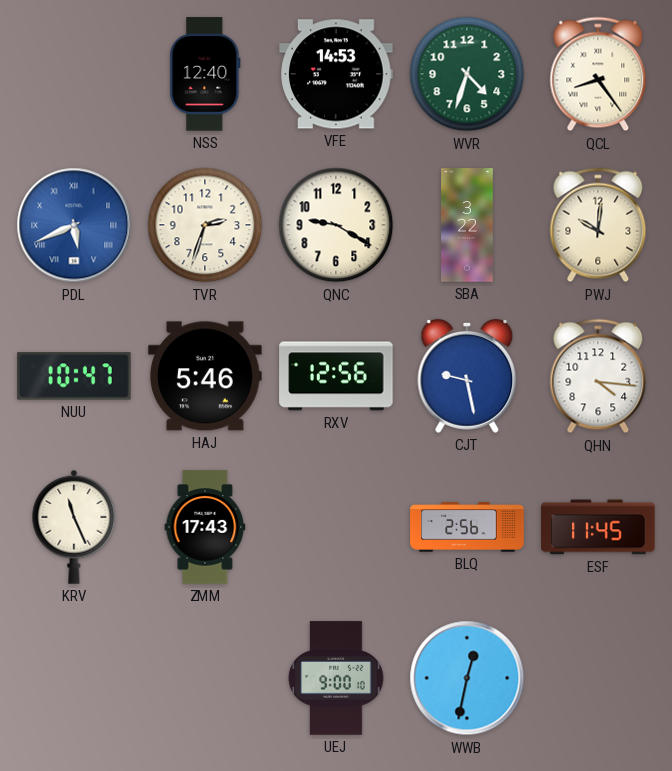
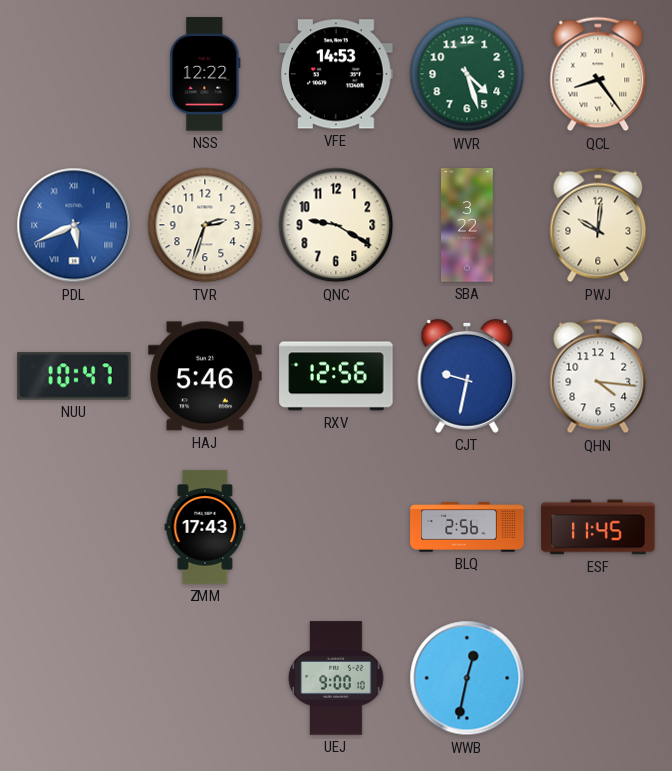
NSS: 12:40 -> 12:22
WVR: 4:33 -> 4:27
CJT: 9:28 -> 9:32
KRV: 11:26 -> none
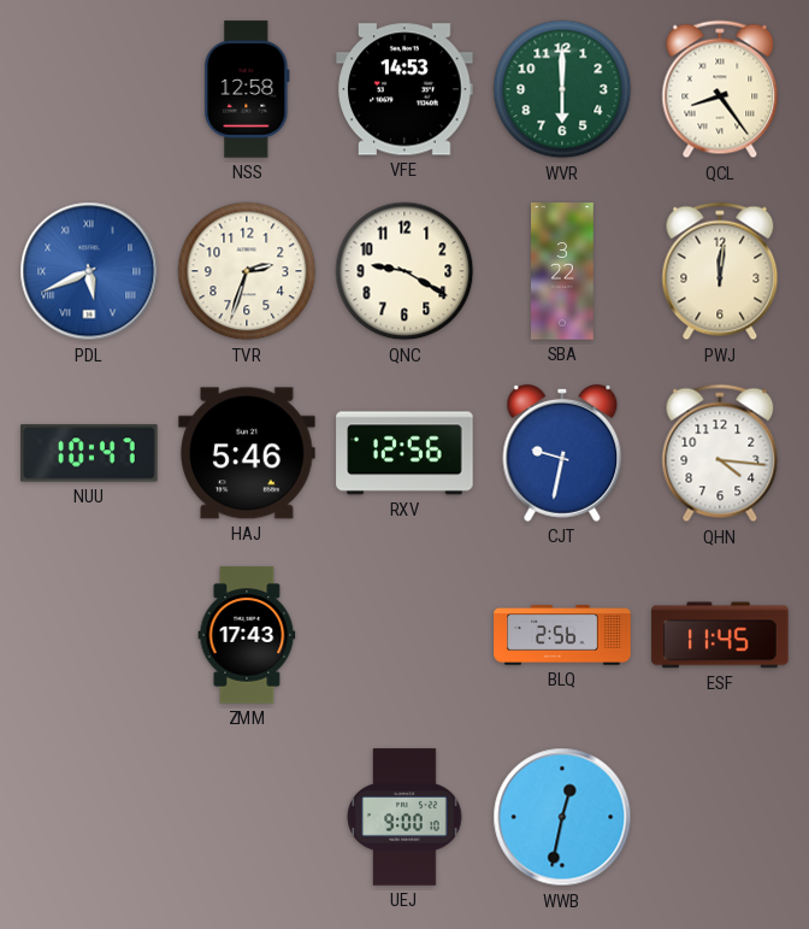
NSS: 12:22 -> 12:58
WVR: 4:27 -> 6:00
PWJ: 10:01 -> 12:01
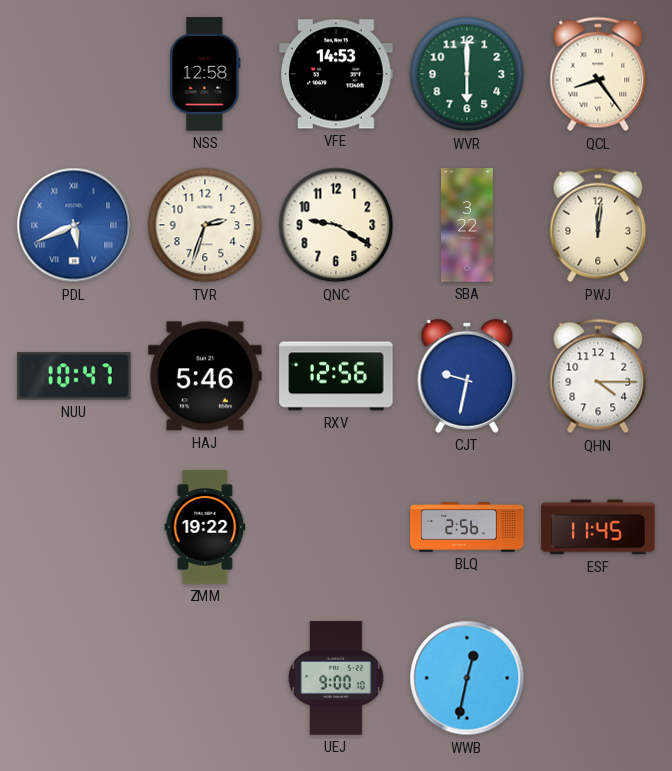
QHN: 4:16 -> 4:15
ZMM: 17:43 -> 19:22
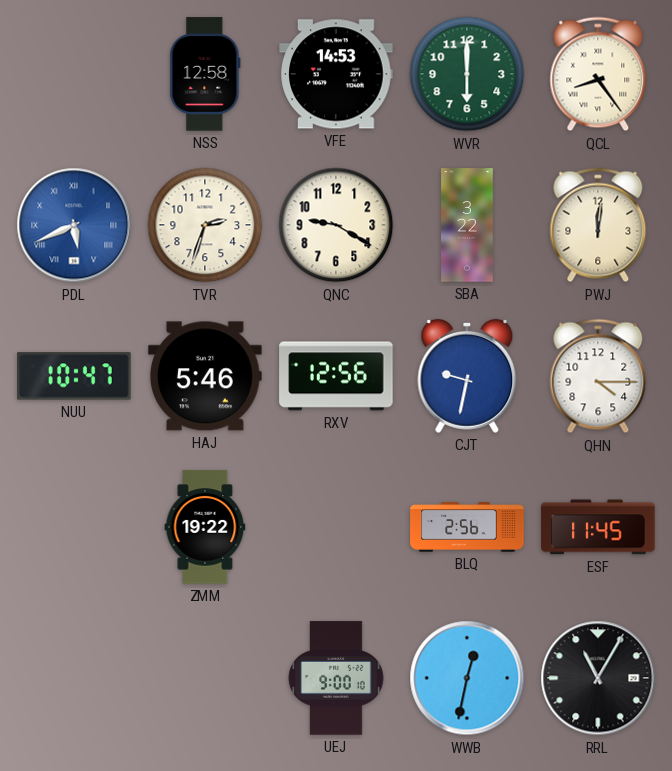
RRL: none -> 11:05
